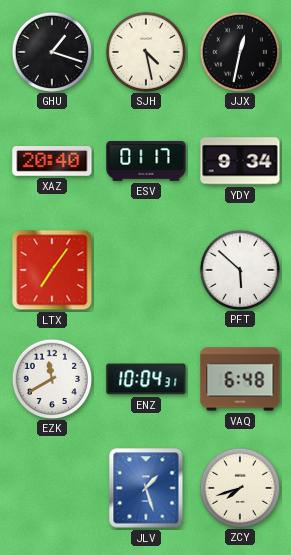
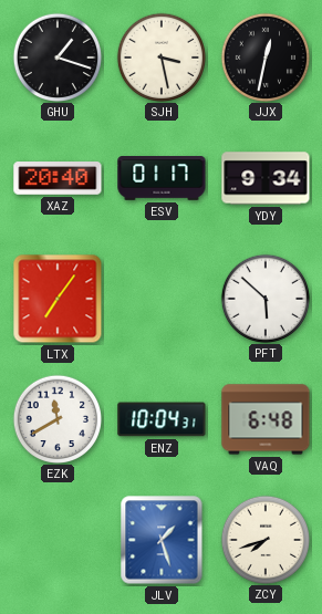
SJH: 4:28 -> 3:28
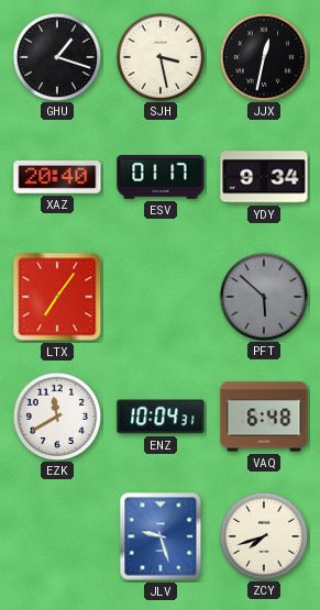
PFT dial: white -> grey
JLV: 1:27 -> 9:27
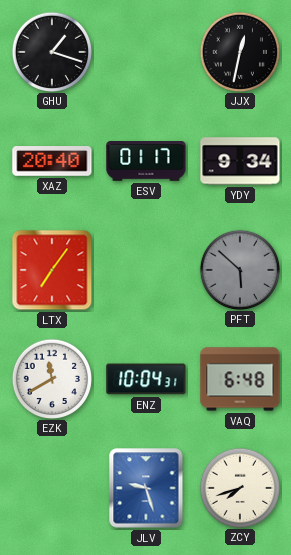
SJH: 3:28 -> none
